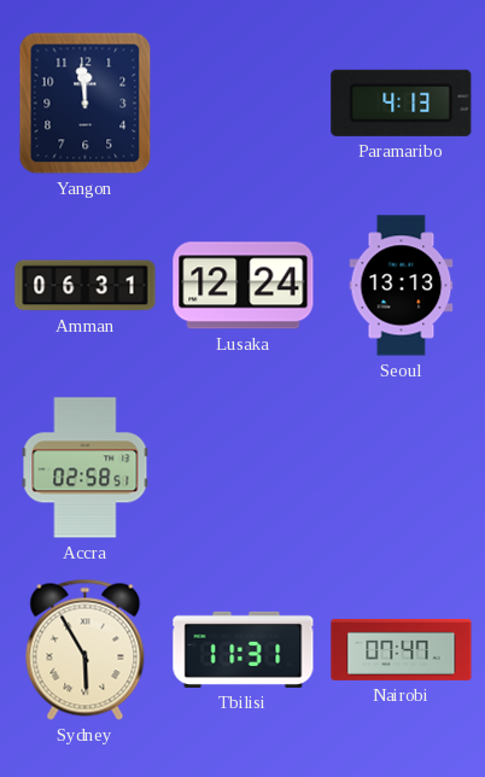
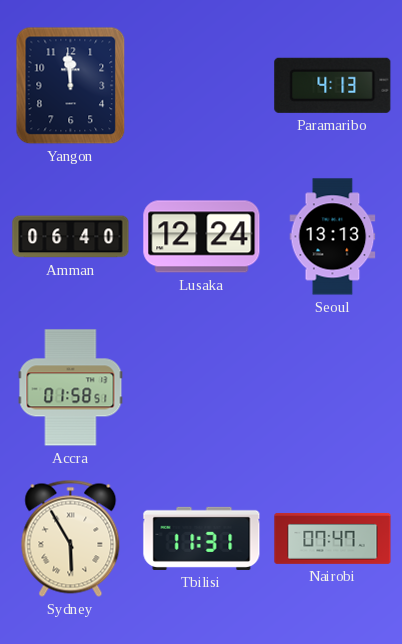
Amman: 06:31 -> 06:40
Accra: 02:58 -> 01:58
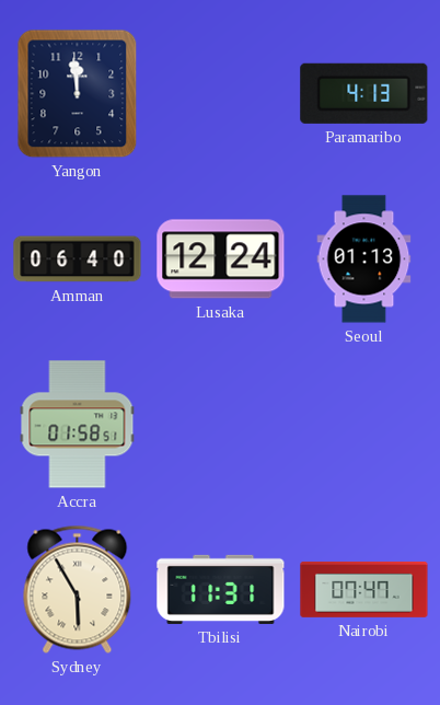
Seoul: 13:13 -> 01:13
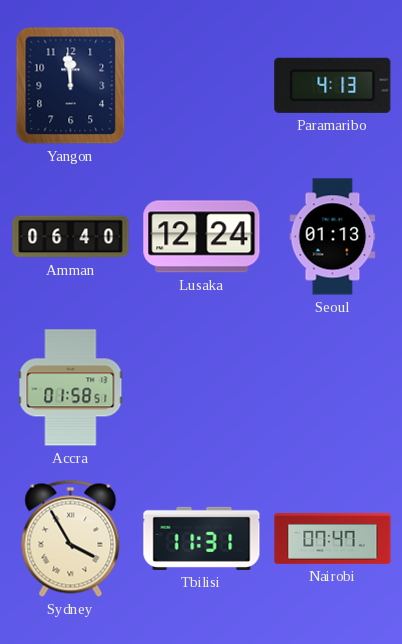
Sydney: 5:55 -> 3:55
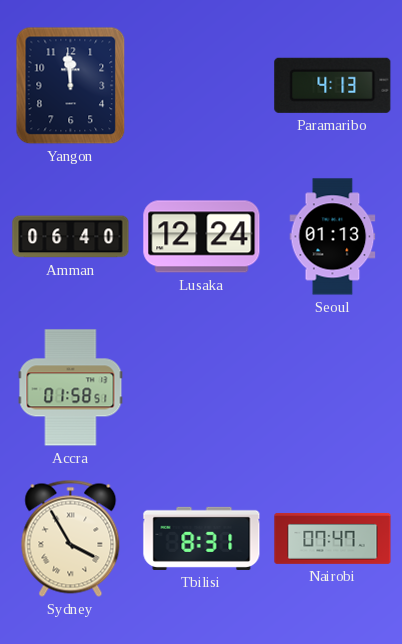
Tbilisi: 11:31 -> 8:31
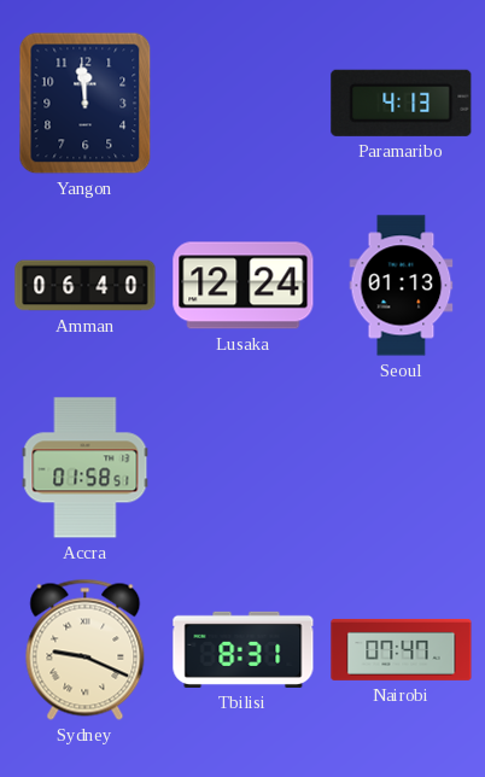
Sydney: 3:55 -> 9:19
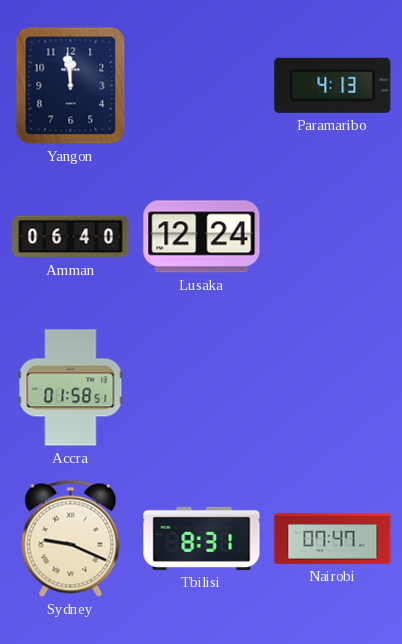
Seoul: 01:13 -> none
